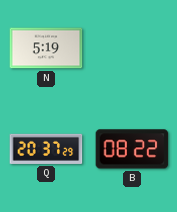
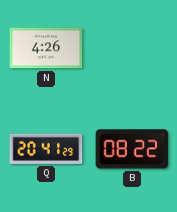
N: 5:19 -> 4:26
Q: 20:37 -> 20:41
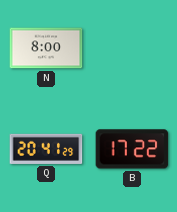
N: 4:26 -> 8:00
B: 08:22 -> 17:22
